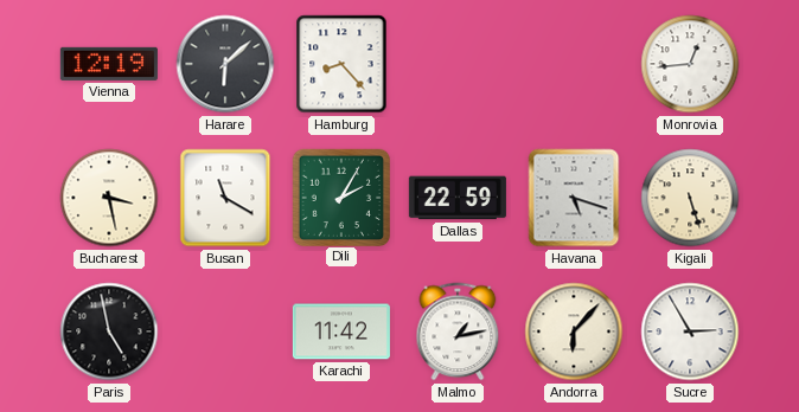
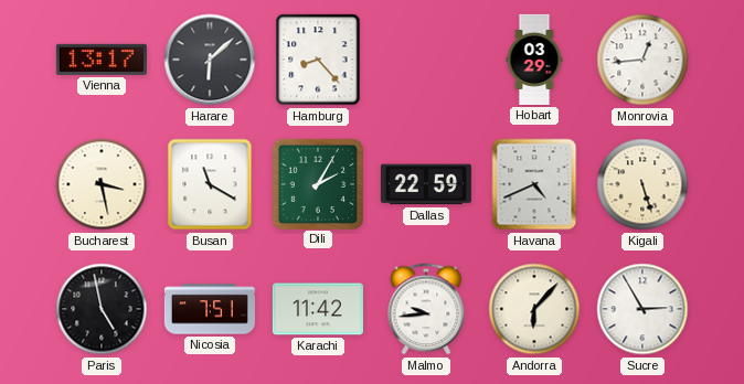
Vienna: 12:19 -> 13:17
Hobart: none -> 03:29
Havana: 5:18 -> 4:41
Nicosia: none -> 7:51
Malmo: 1:13 -> 9:44
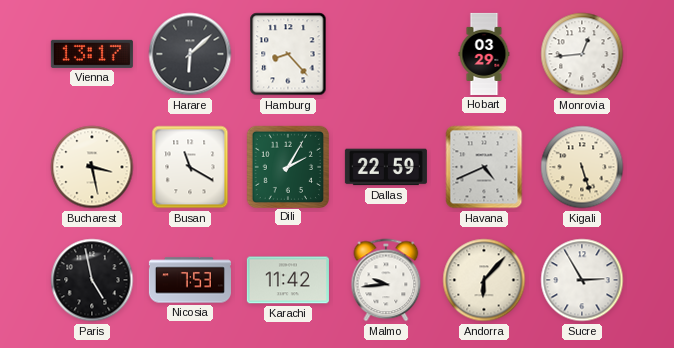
Nicosia: 7:51 -> 7:53
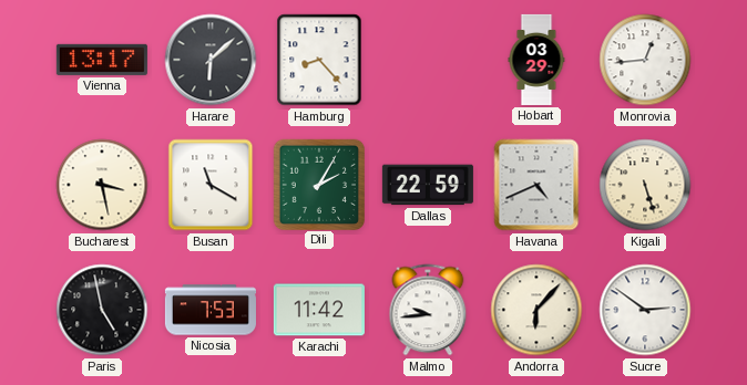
Sucre: 2:55 -> 2:51
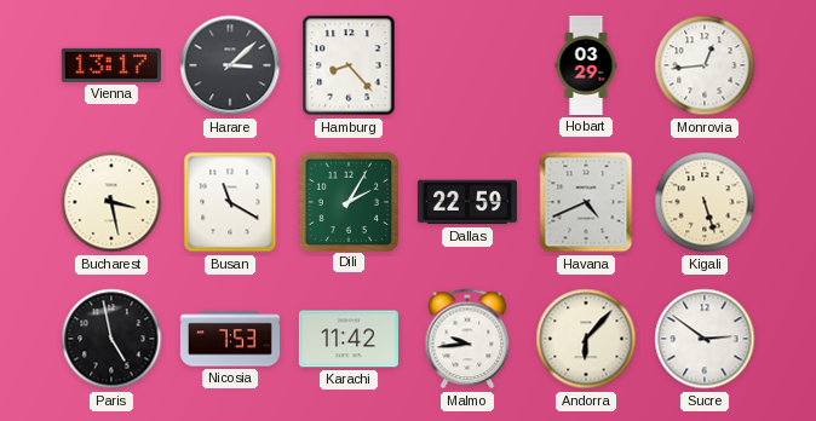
Harare: 6:08 -> 3:08
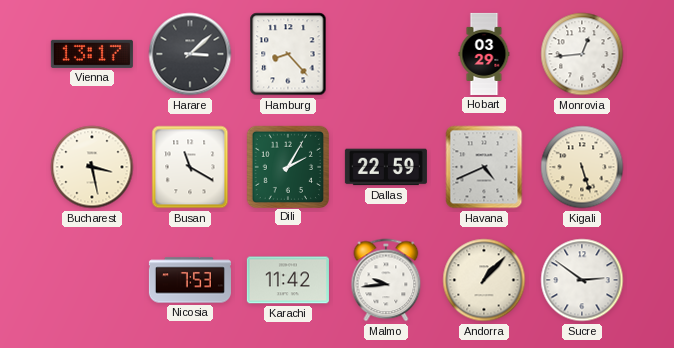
Paris: 4:58 -> none
Andorra: 6:07 -> 1:07
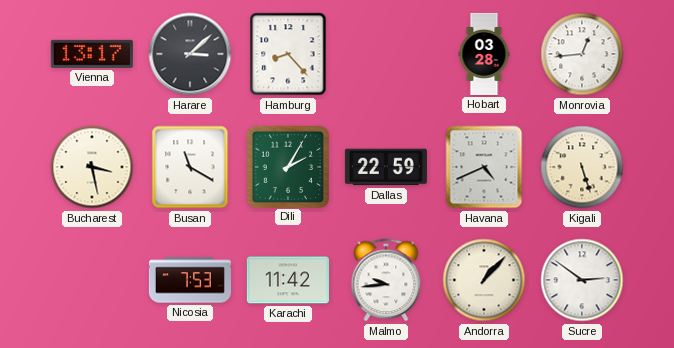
Hobart: 03:29 -> 03:28
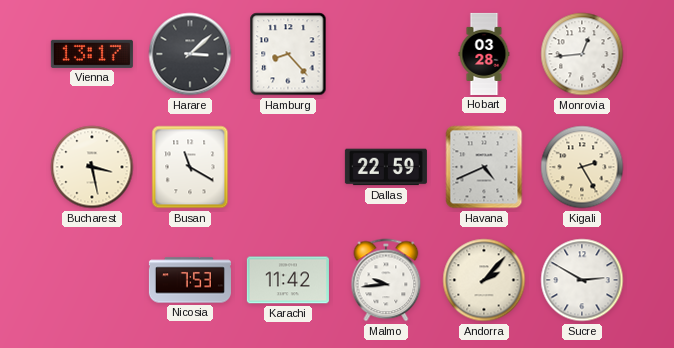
Dili: 2:05 -> none
Kigali: 5:27 -> 2:25
Andorra: 1:07 -> 2:07
Sucre: 2:51 -> 2:50
